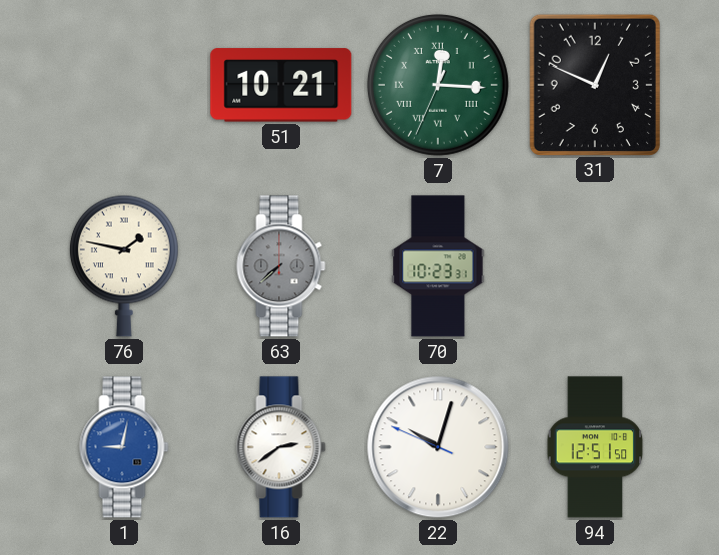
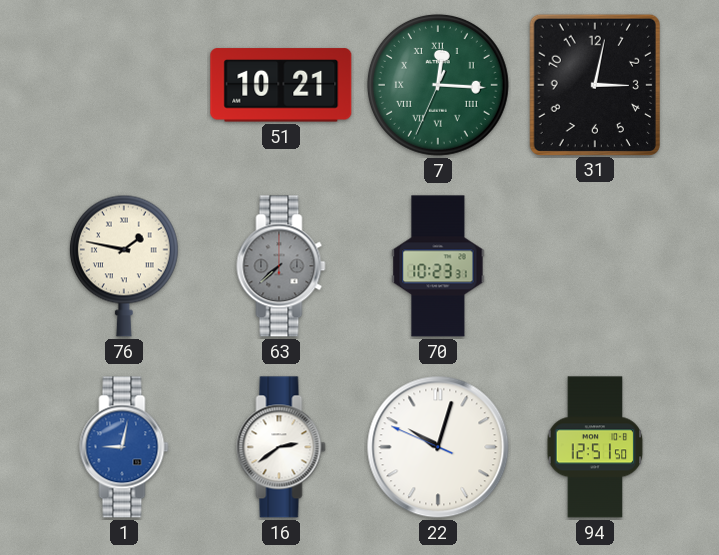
31: 12:49 -> 3:02
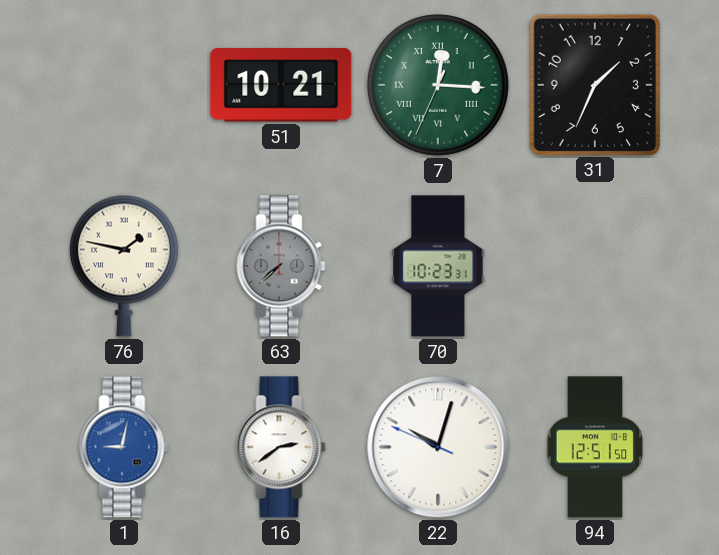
31: 3:02 -> 1:34
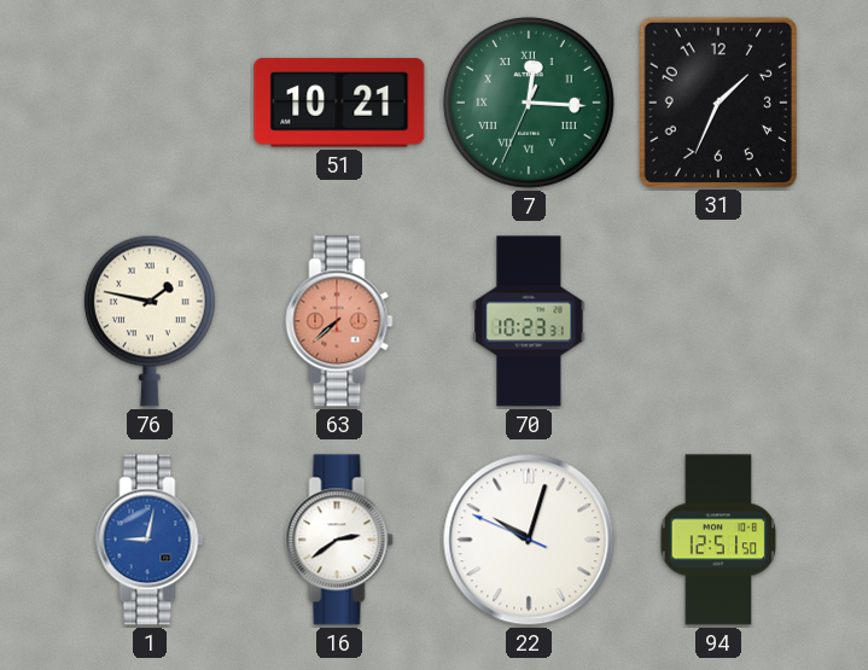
63 dial: grey -> salmon
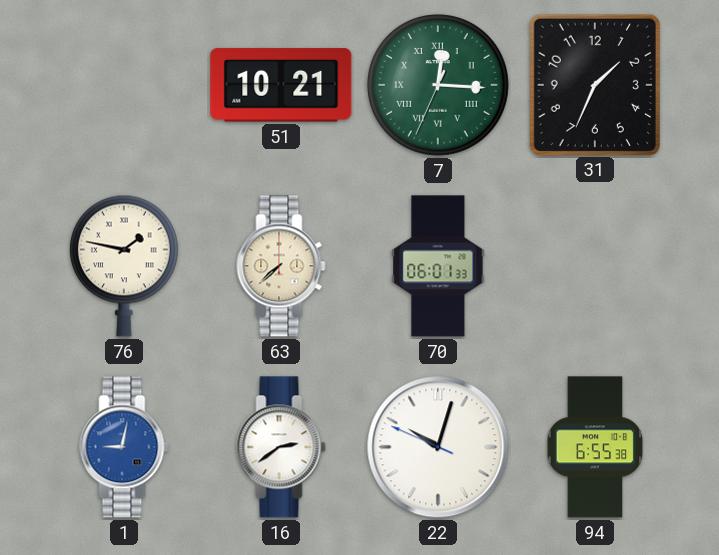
63 dial: salmon -> cream
70: 10:23 -> 06:01
94: 12:51 -> 6:55
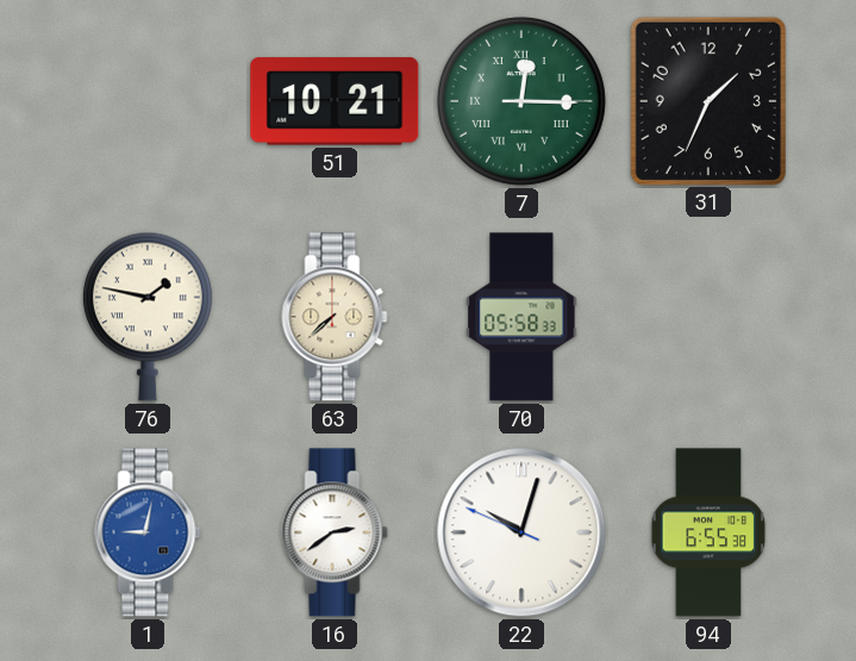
7: 12:15:34 -> 12:15:15
70: 06:01 -> 05:58
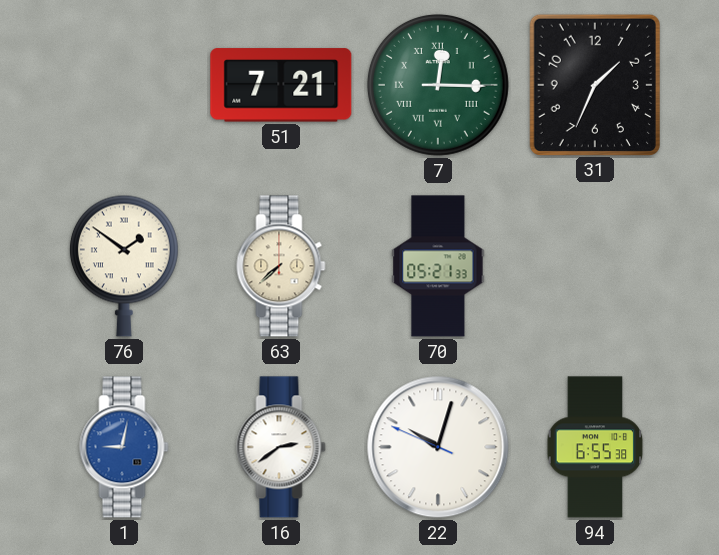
51: 10:21 -> 7:21
76: 1:47 -> 1:51
70: 05:58 -> 05:21
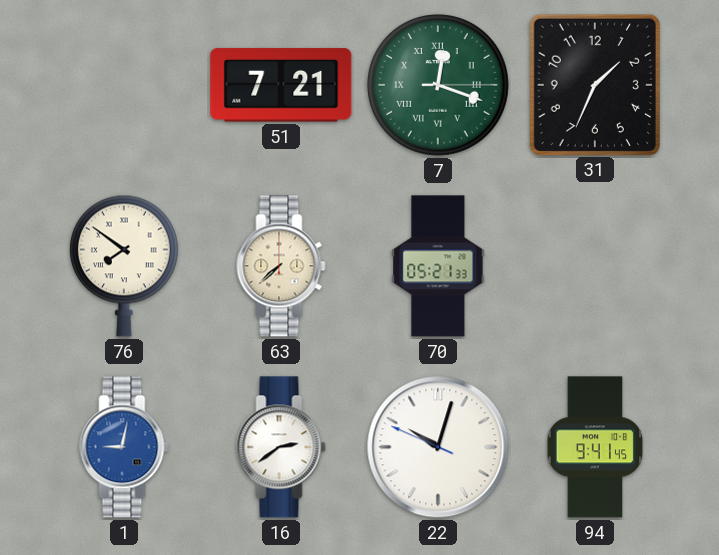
7: 12:15 -> 12:18
76: 1:51 -> 7:51
94: 6:55 -> 9:41
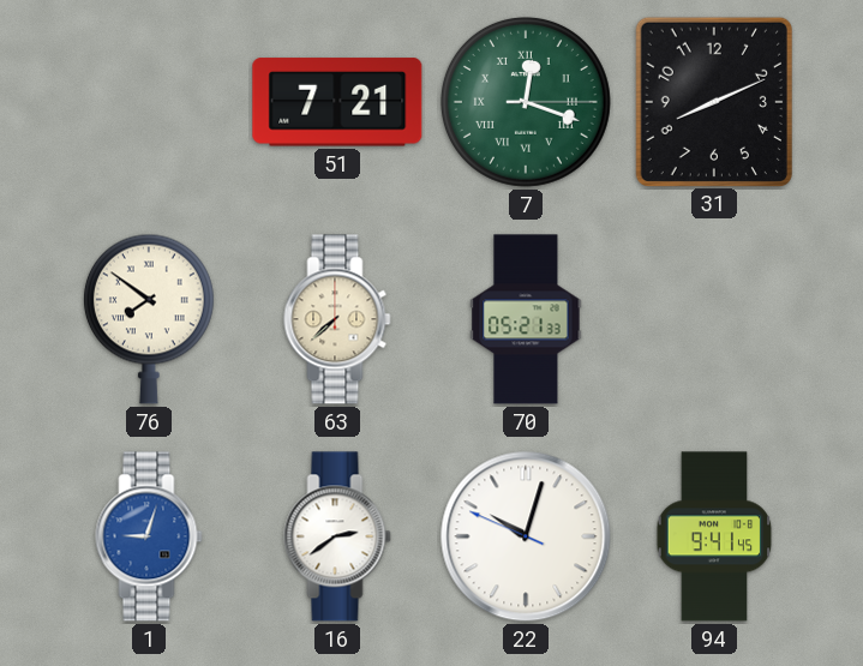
31: 1:34 -> 8:11
1: 9:02 -> 9:03
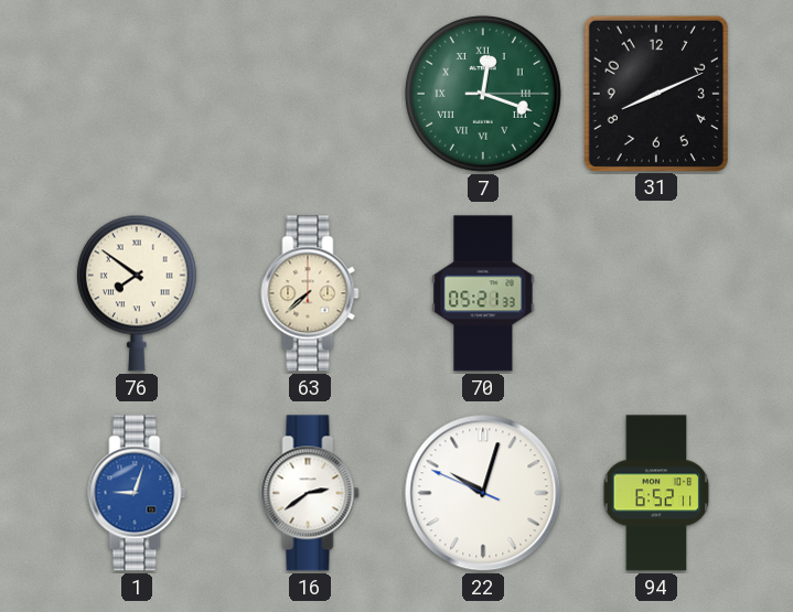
51: 7:21 -> none
94: 9:41 -> 6:52
